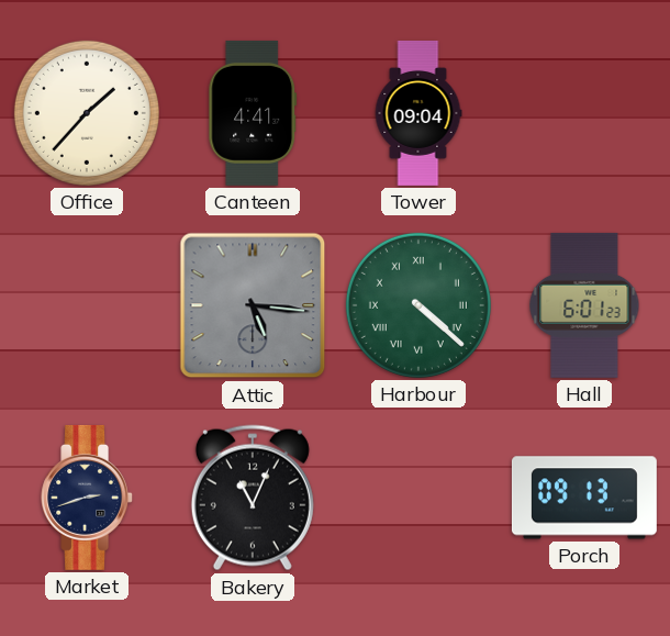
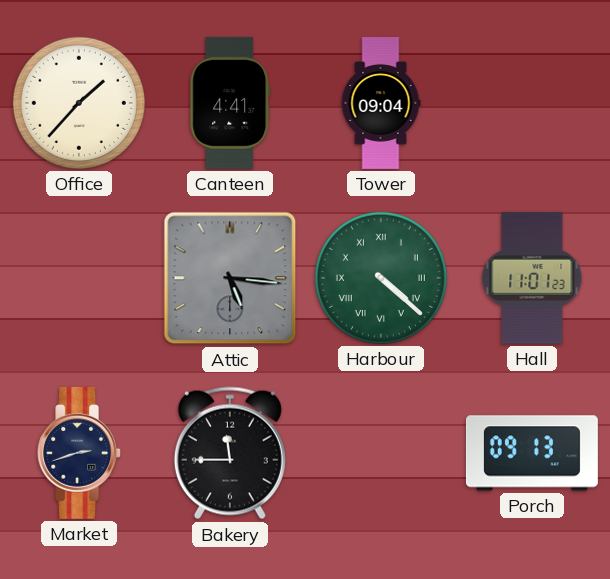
Hall: 6:01 -> 11:01
Bakery: 11:04 -> 11:45
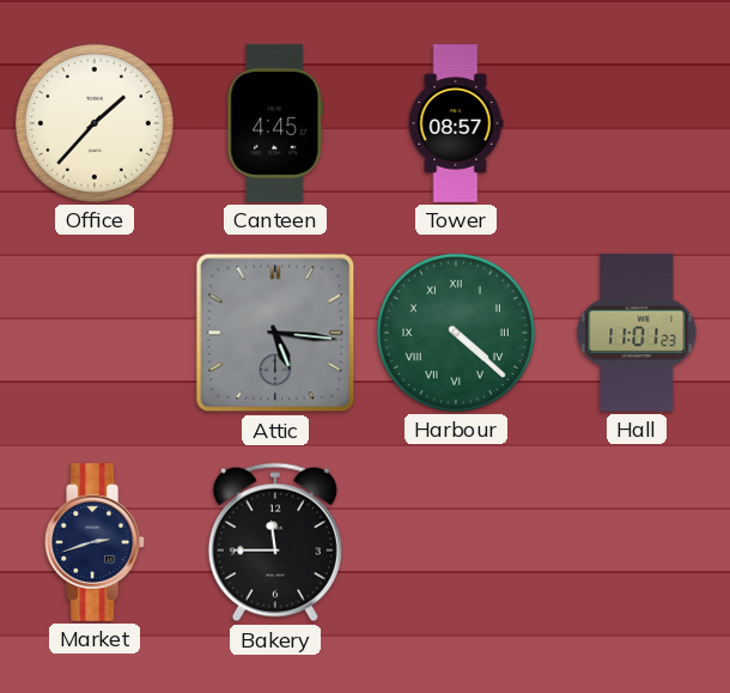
Canteen: 4:41 -> 4:45
Tower: 09:04 -> 08:57
Porch: 09:13 -> none
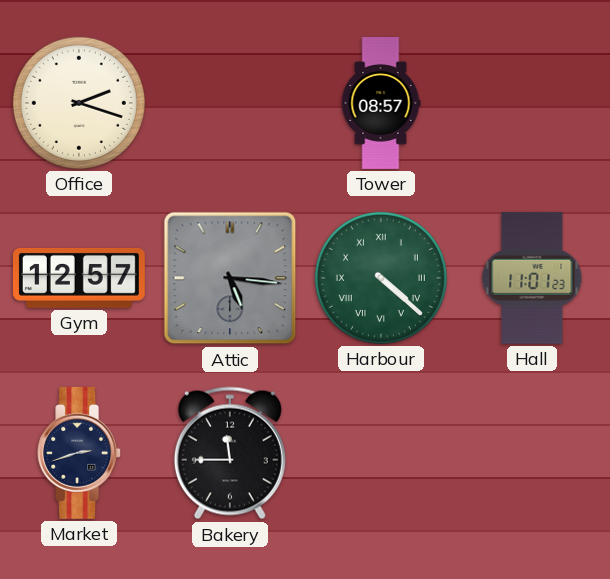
Office: 1:37 -> 2:18
Canteen: 4:45 -> none
Gym: none -> 12:57
